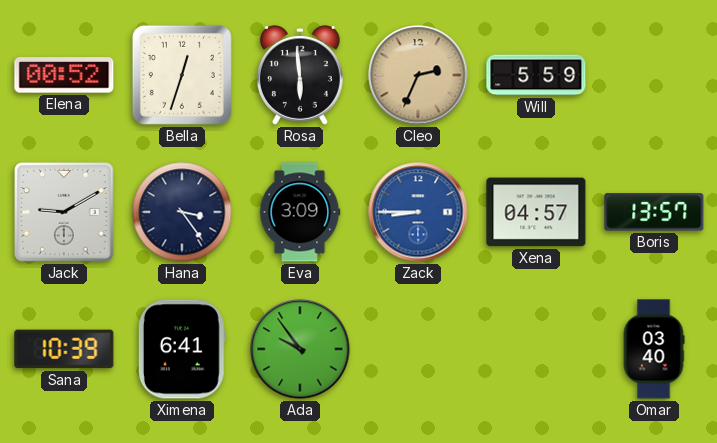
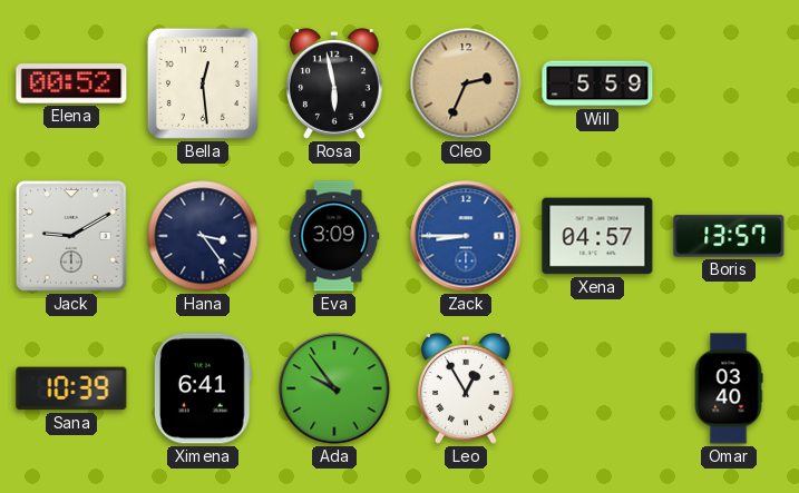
Bella: 12:33 -> 12:29
Rosa: 5:59 -> 5:58
Leo: none -> 12:55
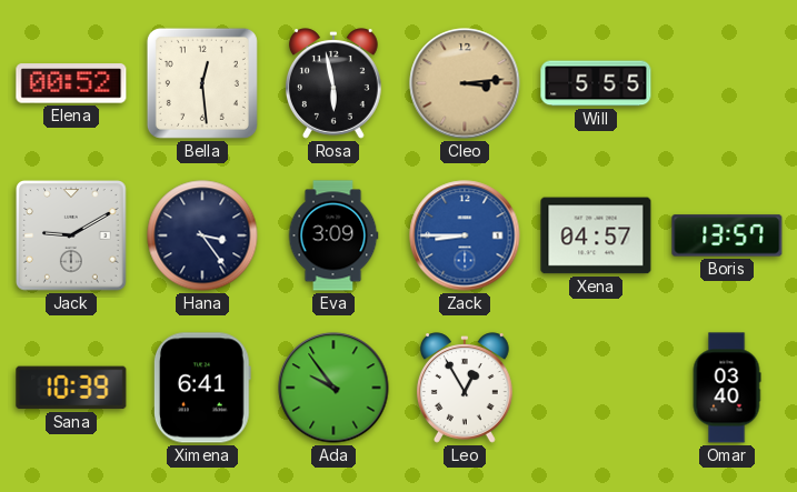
Cleo: 2:34 -> 3:14
Will: 5:59 -> 5:55
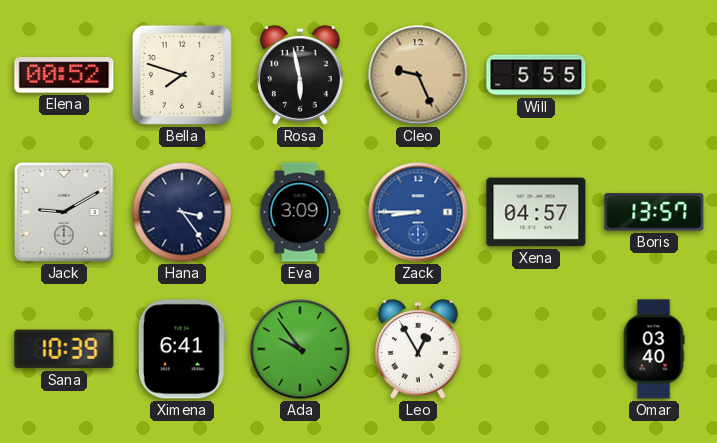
Bella: 12:29 -> 7:48
Cleo: 3:14 -> 9:26
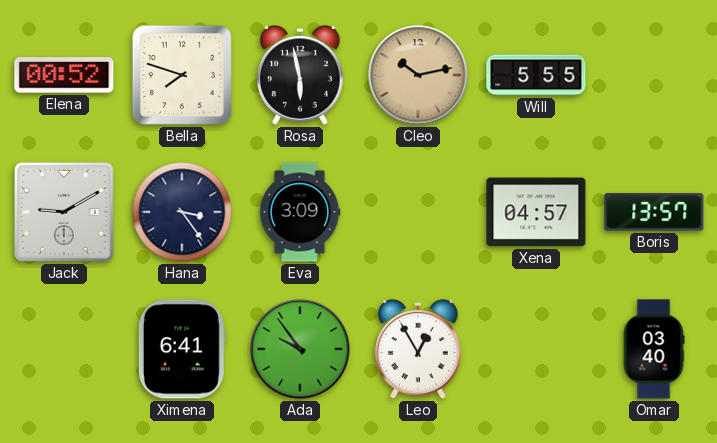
Cleo: 9:26 -> 10:13
Zack: 8:45 -> none
Sana: 10:39 -> none
